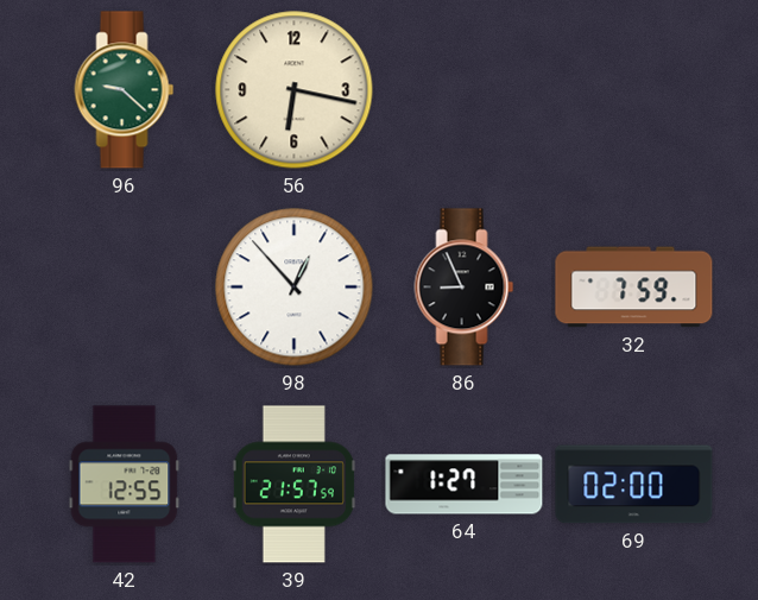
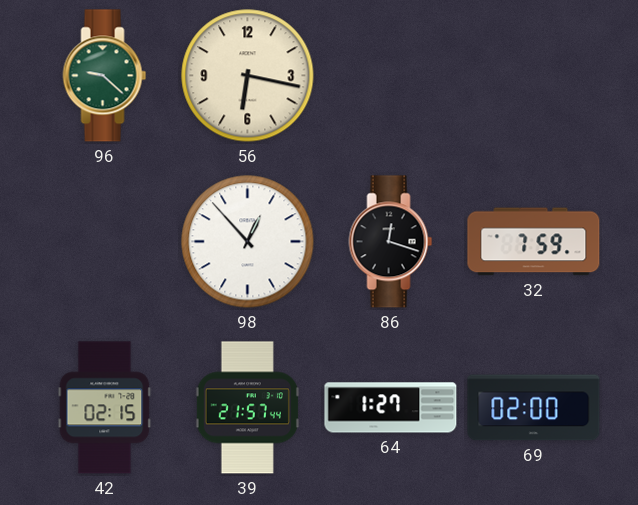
86: 8:56 -> 12:18
42: 12:55 -> 02:15
39: 21:57:59 -> 21:57:44
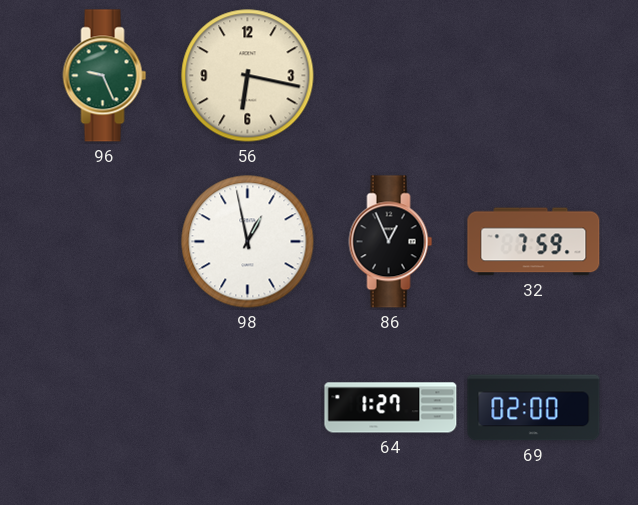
96: 9:22 -> 9:26
98: 12:53 -> 12:58
86: 12:18 -> 12:56
42: 02:15 -> none
39: 21:57 -> none
